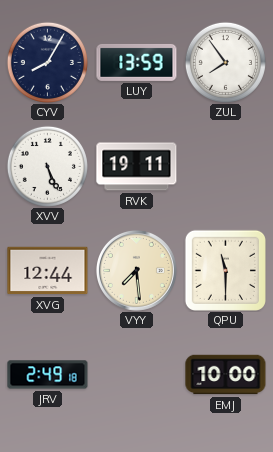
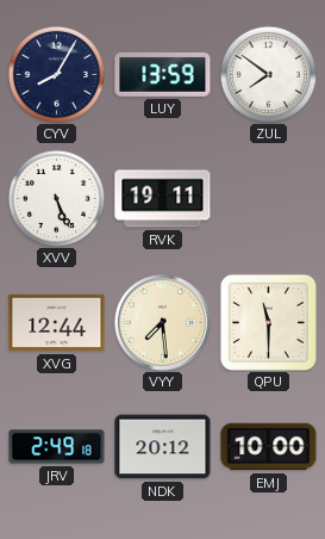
ZUL: 7:54 -> 7:51
NDK: none -> 20:12
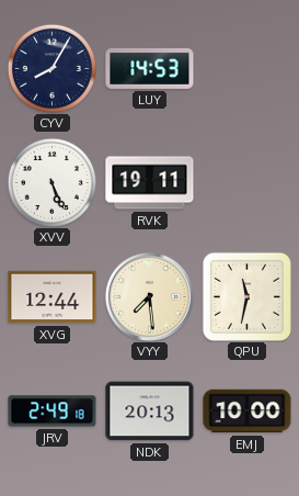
LUY: 13:59 -> 14:53
ZUL: 7:51 -> none
QPU: 11:30 -> 11:32
NDK: 20:12 -> 20:13
